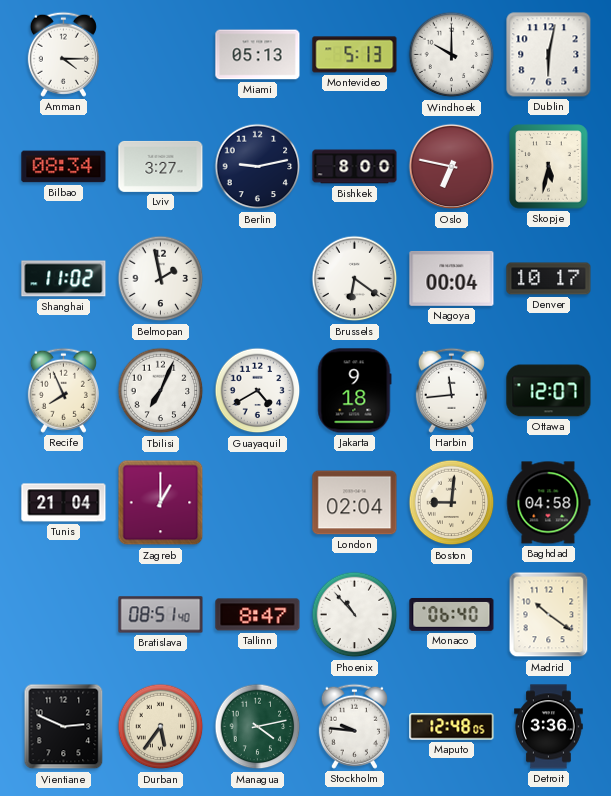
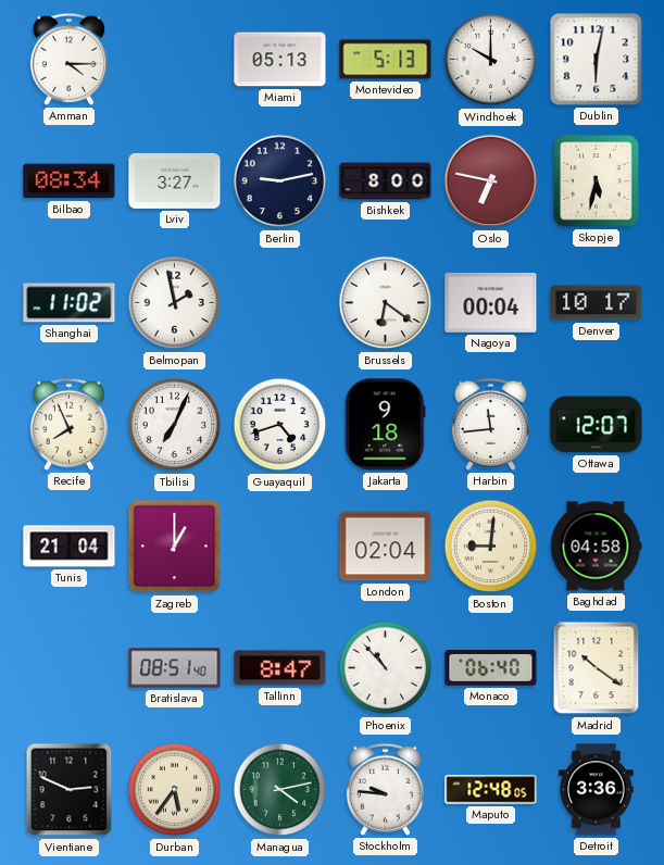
Guayaquil: 4:40 -> 4:42
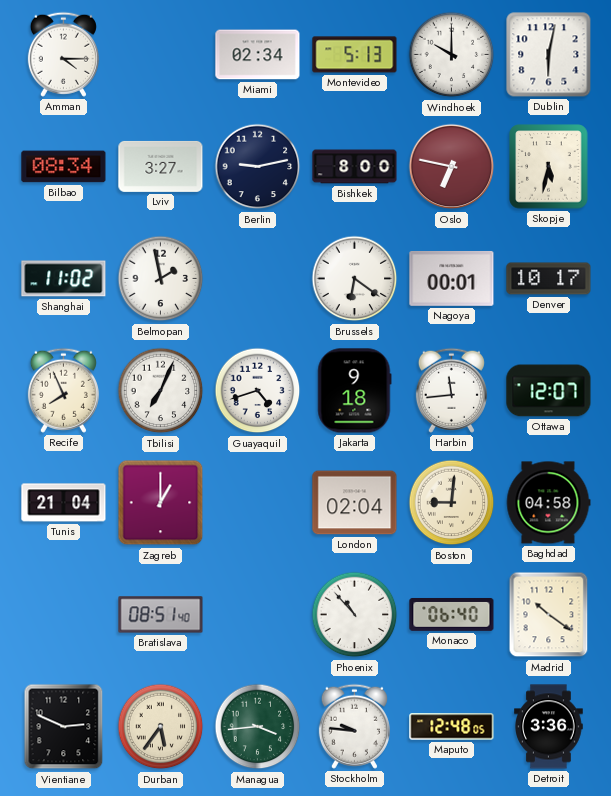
Miami: 05:13 -> 02:34
Nagoya: 00:04 -> 00:01
Tallinn: 8:47 -> none
Managua: 4:13 -> 3:44
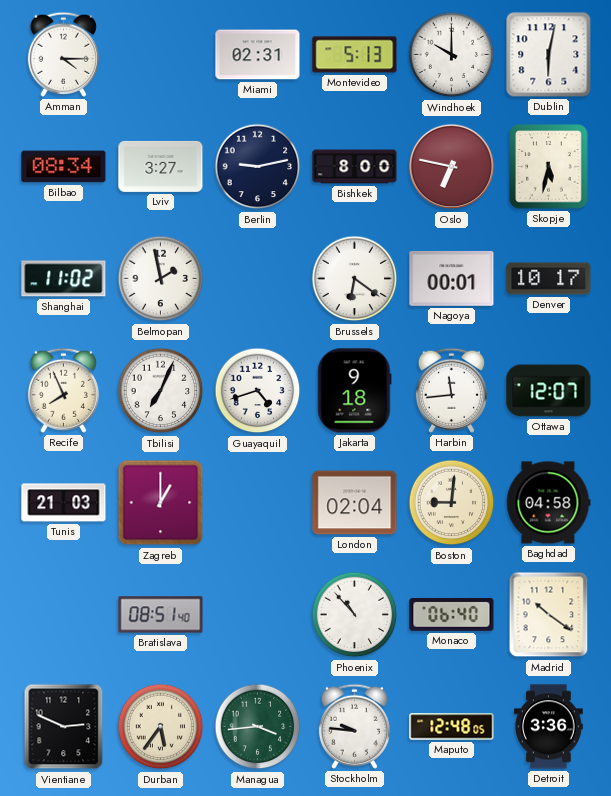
Miami: 02:34 -> 02:31
Tunis: 21:04 -> 21:03
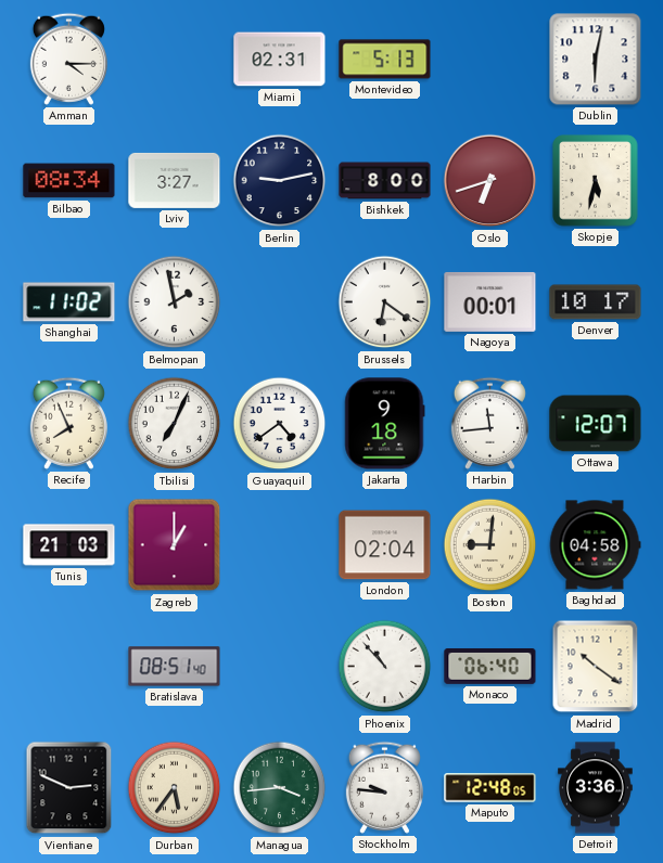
Windhoek: 10:00 -> none
Oslo: 6:47 -> 6:42
Guayaquil: 4:42 -> 4:39
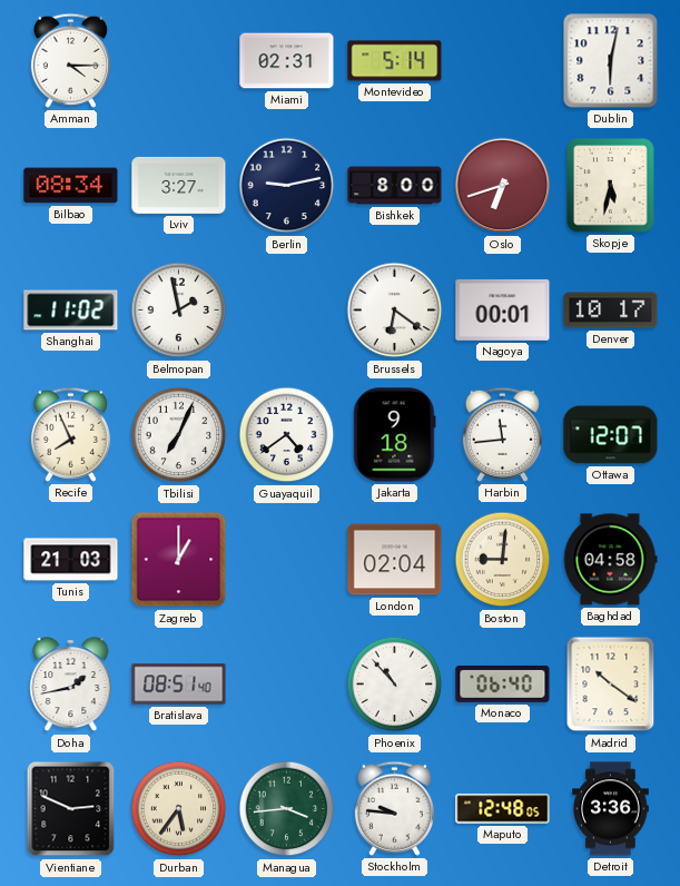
Montevideo: 5:13 -> 5:14
Doha: none -> 1:43
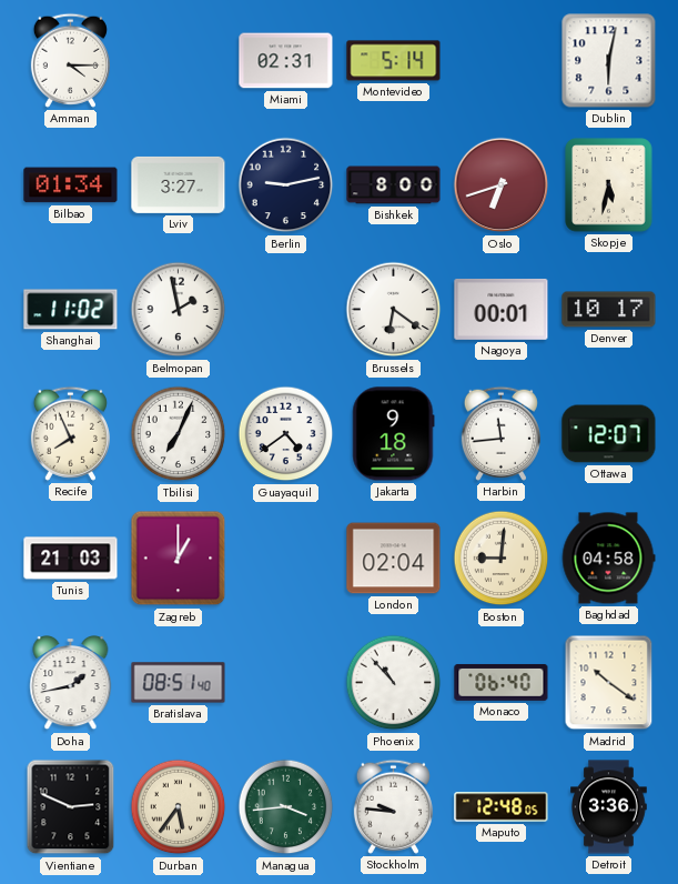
Bilbao: 08:34 -> 01:34
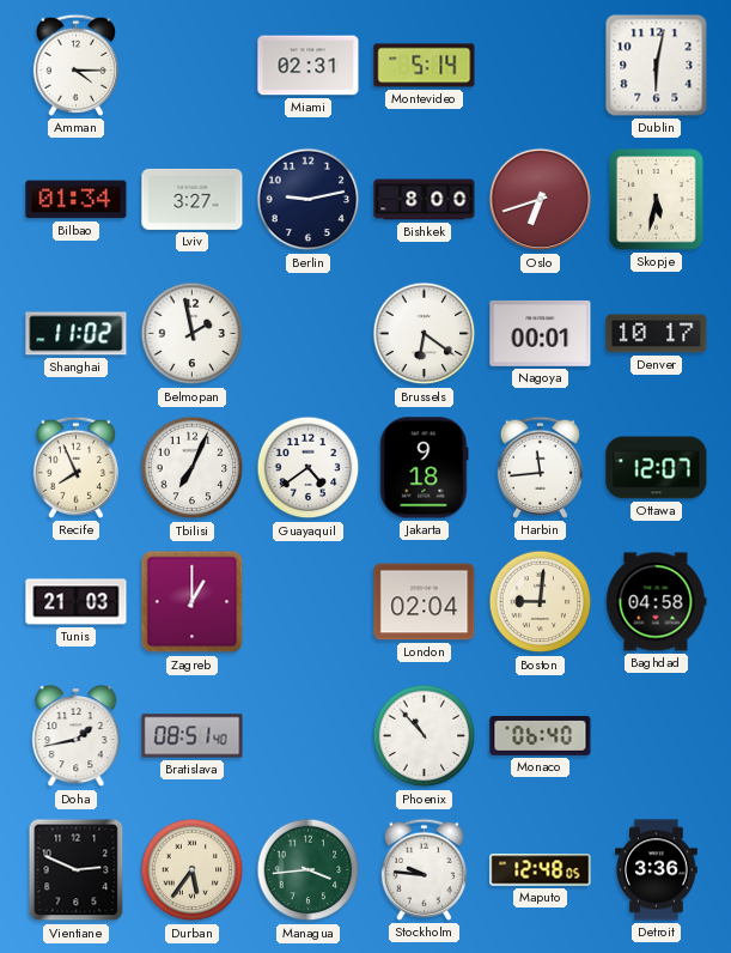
Madrid: 10:21 -> none
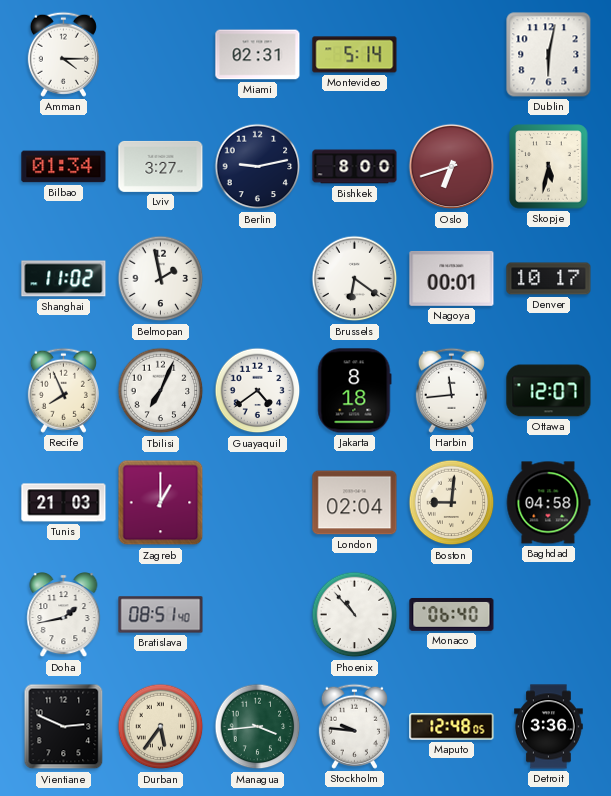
Jakarta: 9:18 -> 8:18
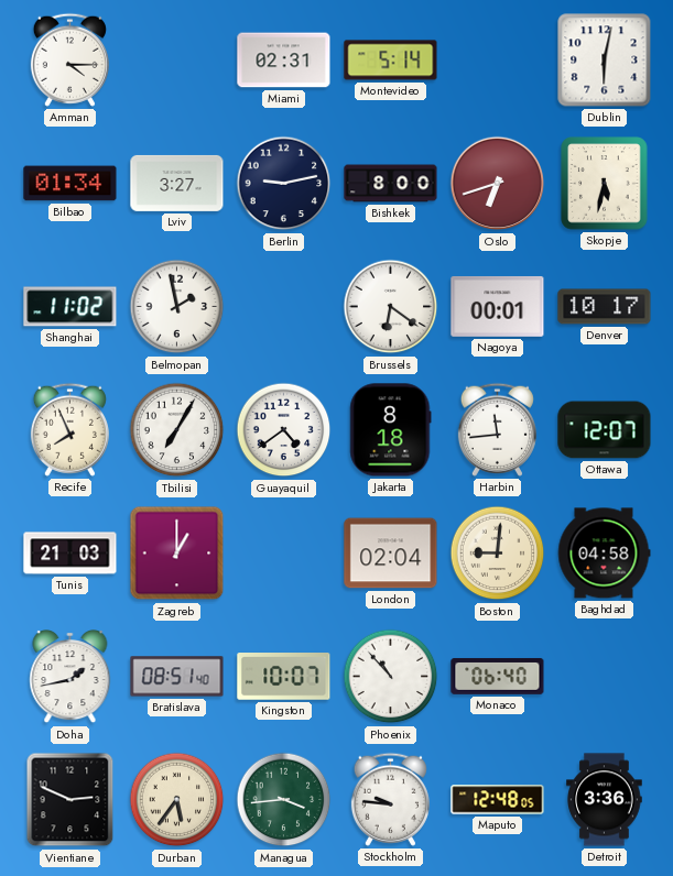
Tbilisi: 7:04 -> 7:05
Kingston: none -> 10:07
